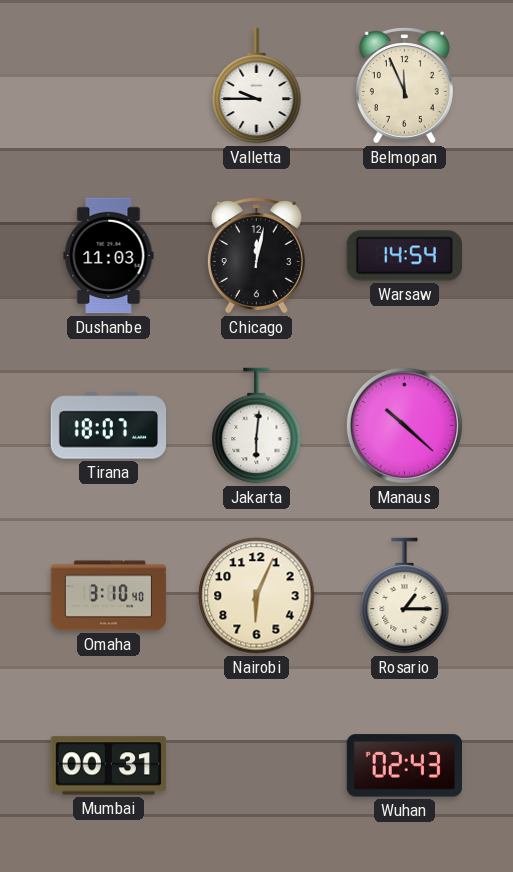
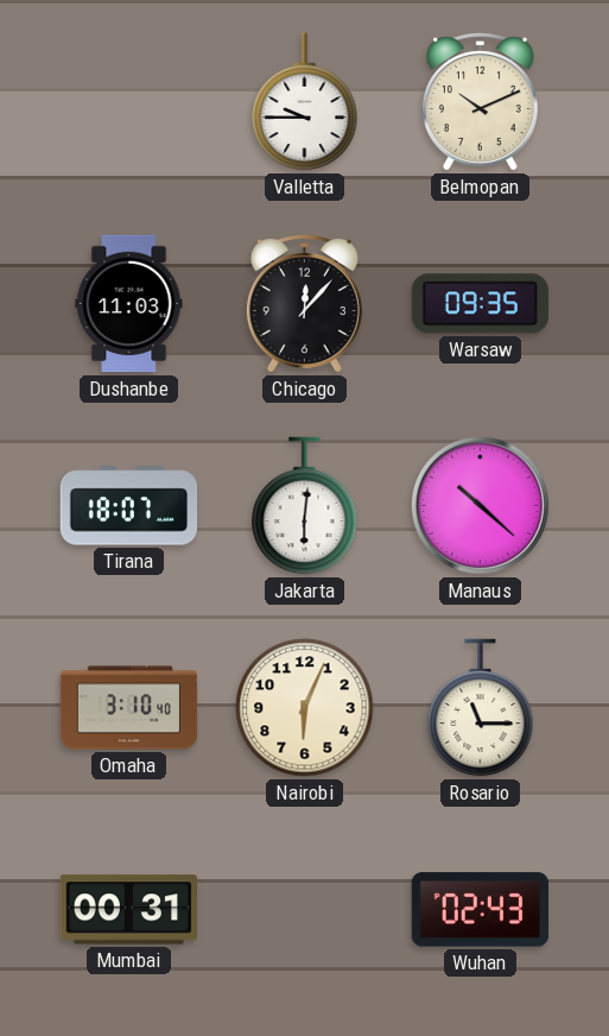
Belmopan: 11:56 -> 10:11
Chicago: 12:02 -> 12:07
Warsaw: 14:54 -> 09:35
Rosario: 1:15 -> 11:15
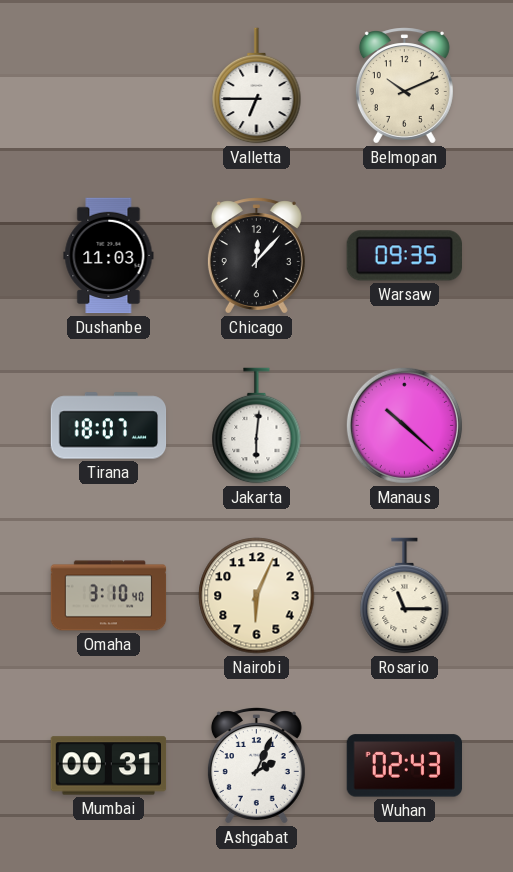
Valletta: 9:45 -> 6:45
Ashgabat: none -> 2:04
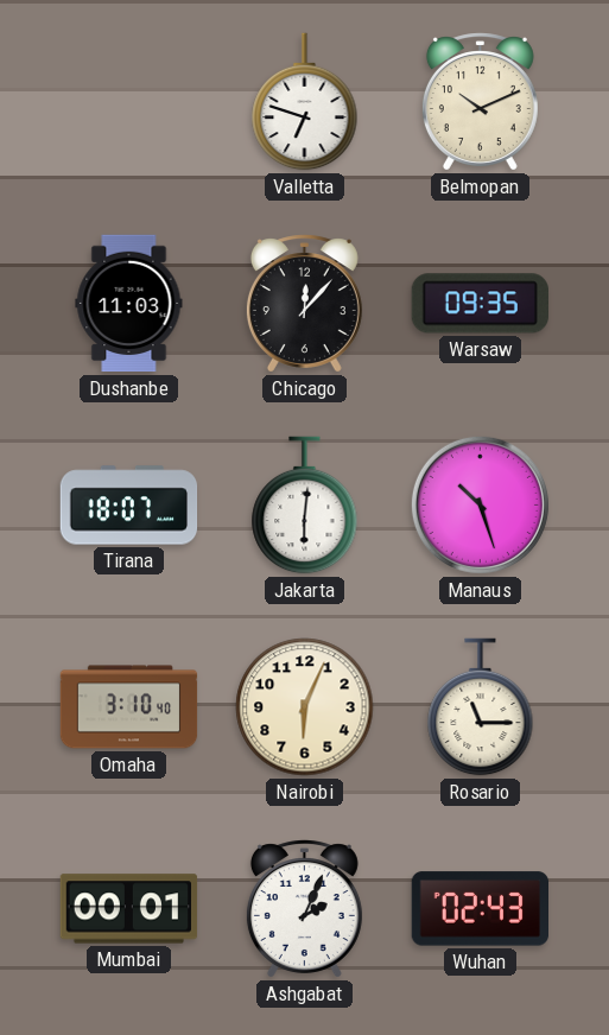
Valletta: 6:45 -> 6:48
Manaus: 10:22 -> 10:27
Mumbai: 00:31 -> 00:01
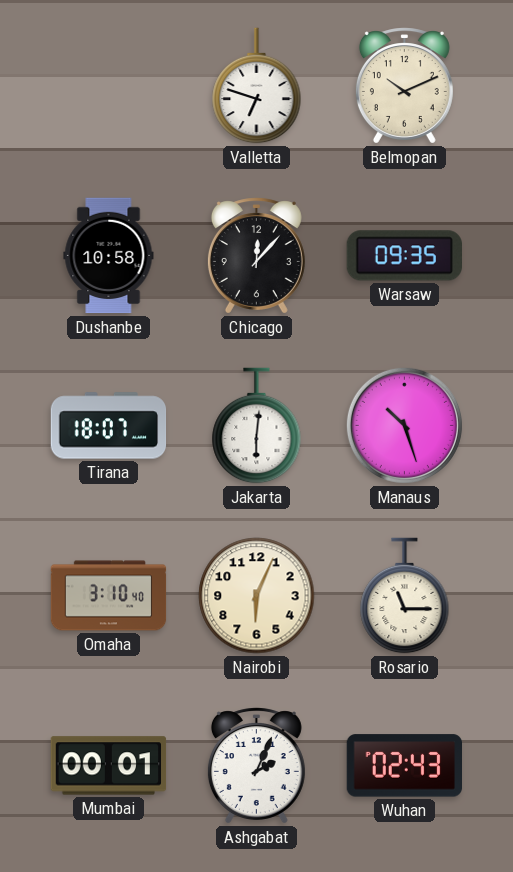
Dushanbe: 11:03 -> 10:58
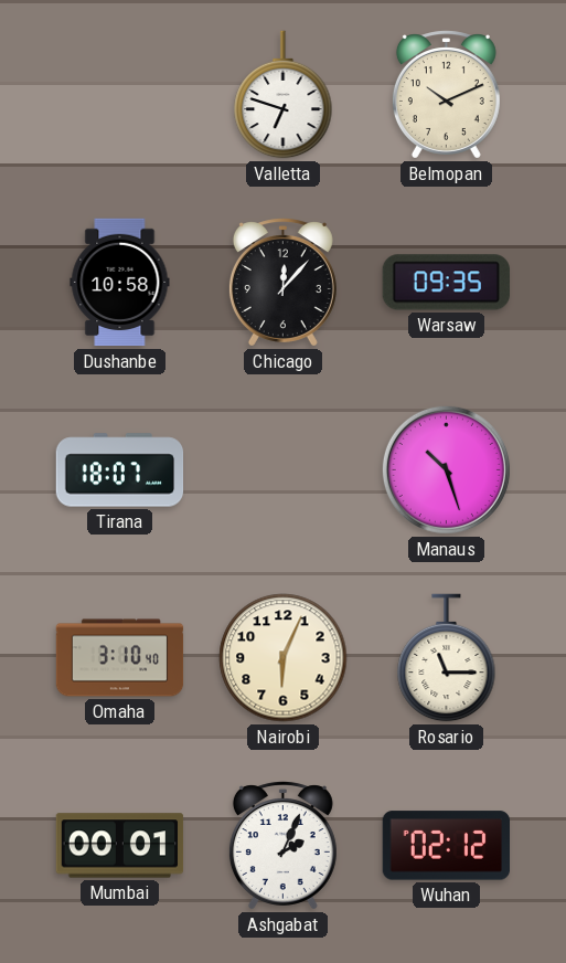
Jakarta: 6:01 -> none
Wuhan: 02:43 -> 02:12
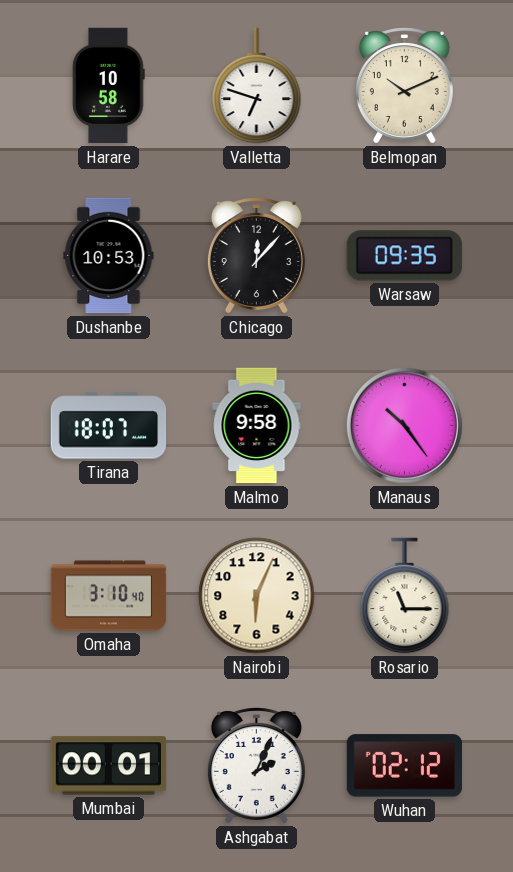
Harare: none -> 10:58
Dushanbe: 10:58 -> 10:53
Malmo: none -> 9:58
Manaus: 10:27 -> 10:24
